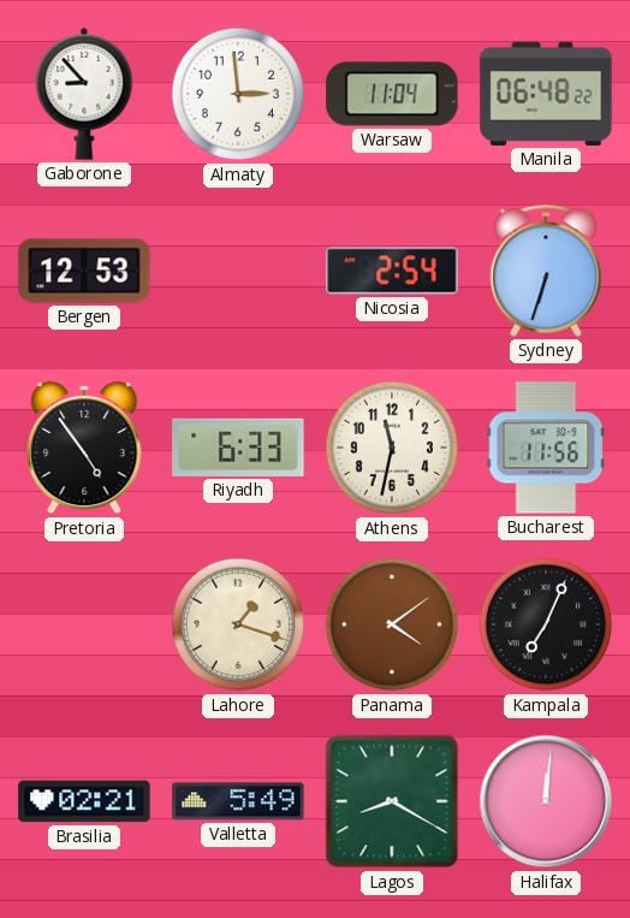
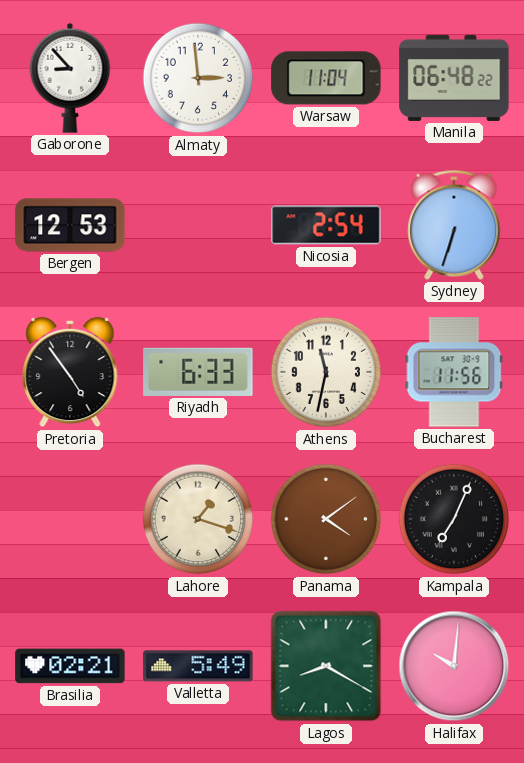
Halifax: 12:01 -> 10:01
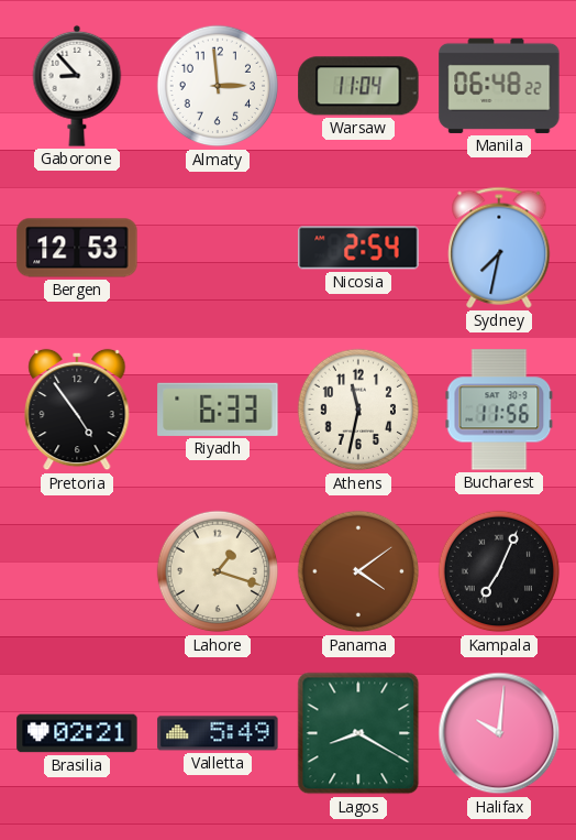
Sydney: 6:33 -> 7:32
